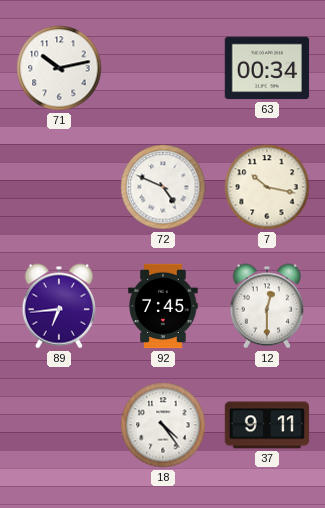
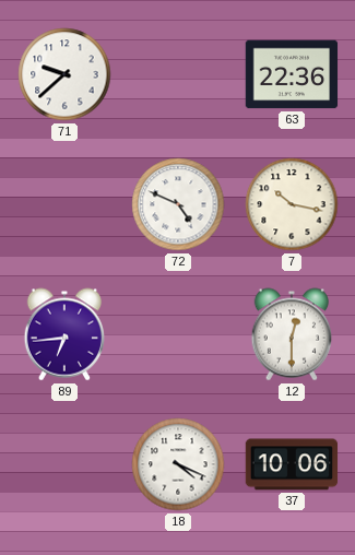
71: 10:13 -> 9:38
63: 00:34 -> 22:36
92: 7:45 -> none
18: 4:24 -> 4:19
37: 9:11 -> 10:06
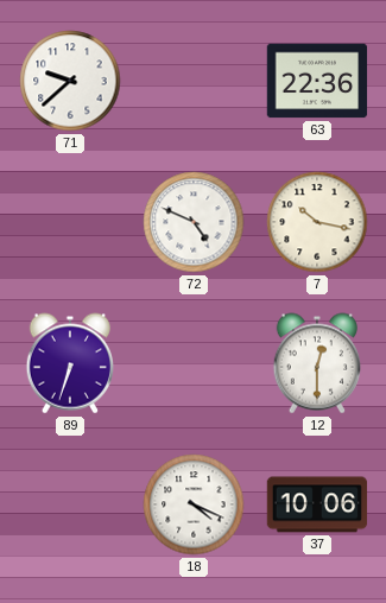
89: 6:44 -> 6:33
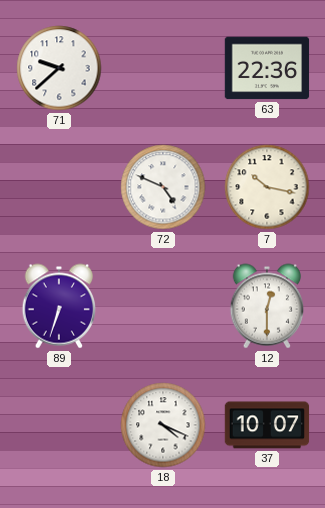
37: 10:06 -> 10:07
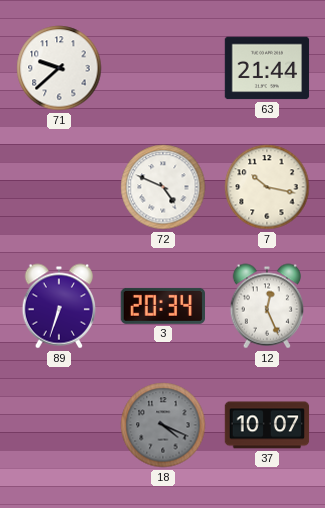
63: 22:36 -> 21:44
3: none -> 20:34
12: 12:30 -> 12:26
18 dial: white -> grey
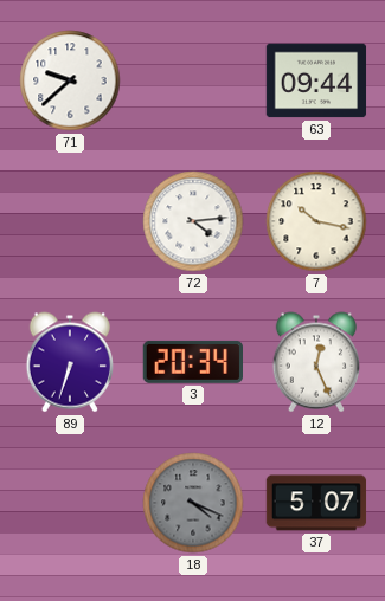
63: 21:44 -> 09:44
72: 4:49 -> 4:14
37: 10:07 -> 5:07
